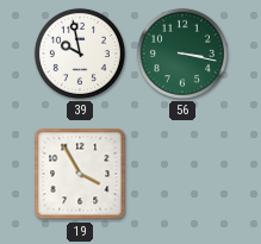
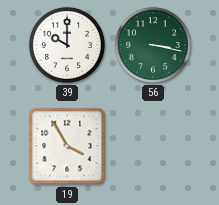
39: 9:58 -> 10:00
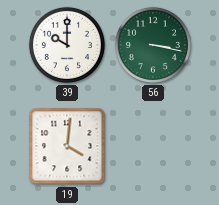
19: 3:55 -> 4:01
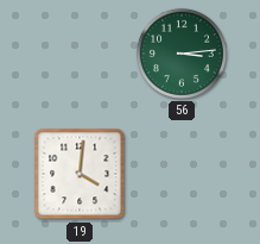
39: 10:00 -> none
56: 3:17 -> 3:14
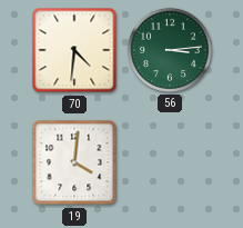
70: none -> 4:31
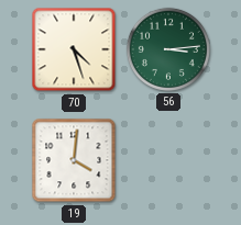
70: 4:31 -> 4:27
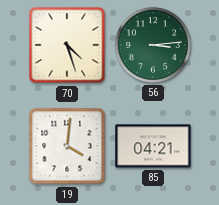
85: none -> 04:21
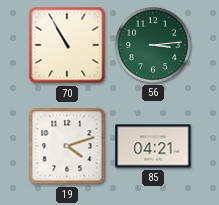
70: 4:27 -> 10:55
19: 4:01 -> 4:12
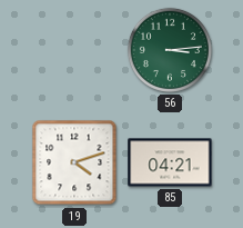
70: 10:55 -> none
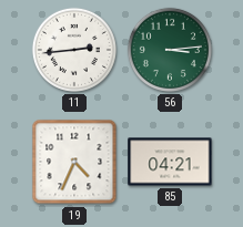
11: none -> 2:44
19: 4:12 -> 4:34
